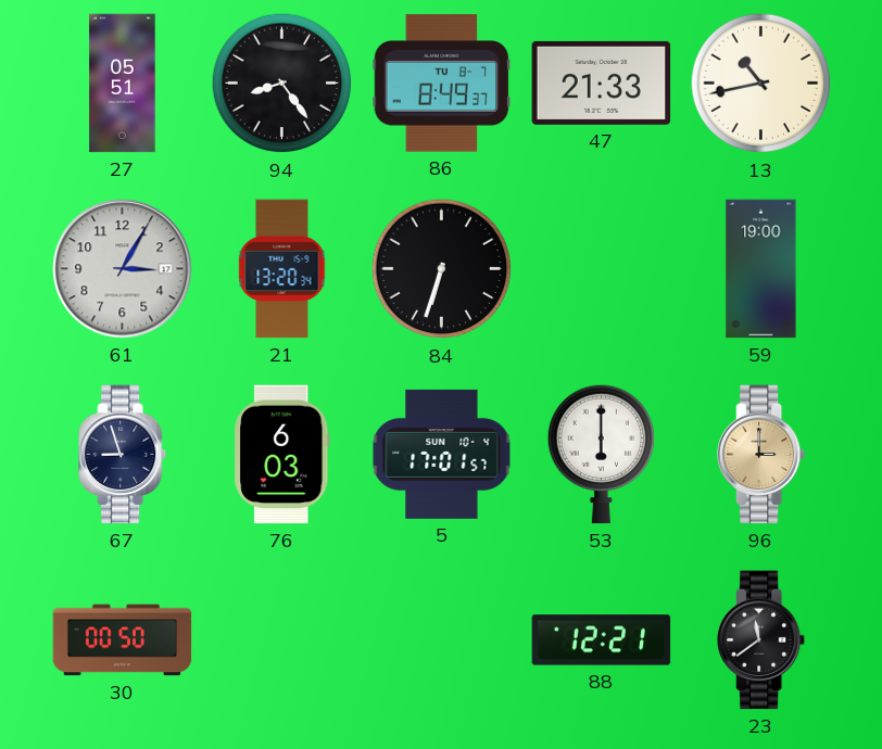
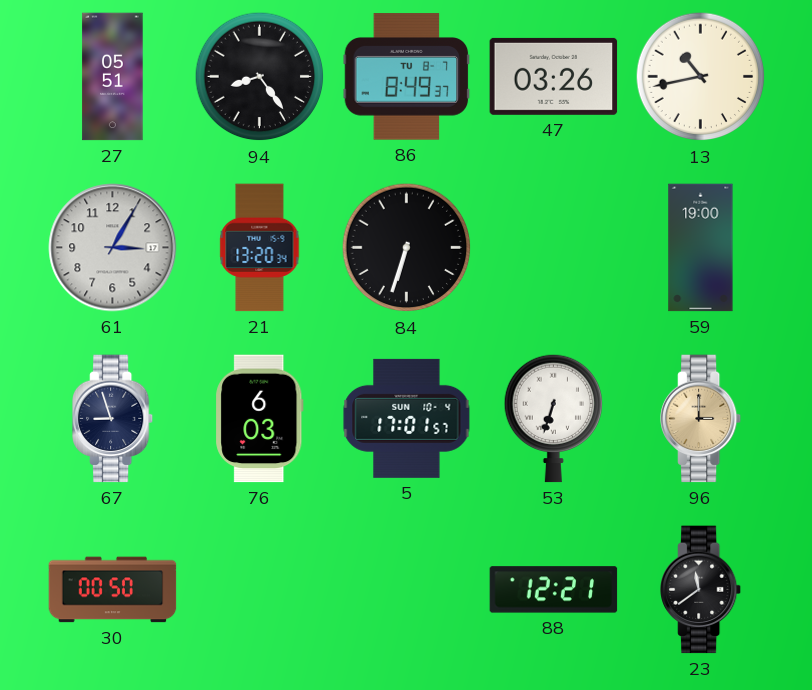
47: 21:33 -> 03:26
53: 6:00 -> 6:33
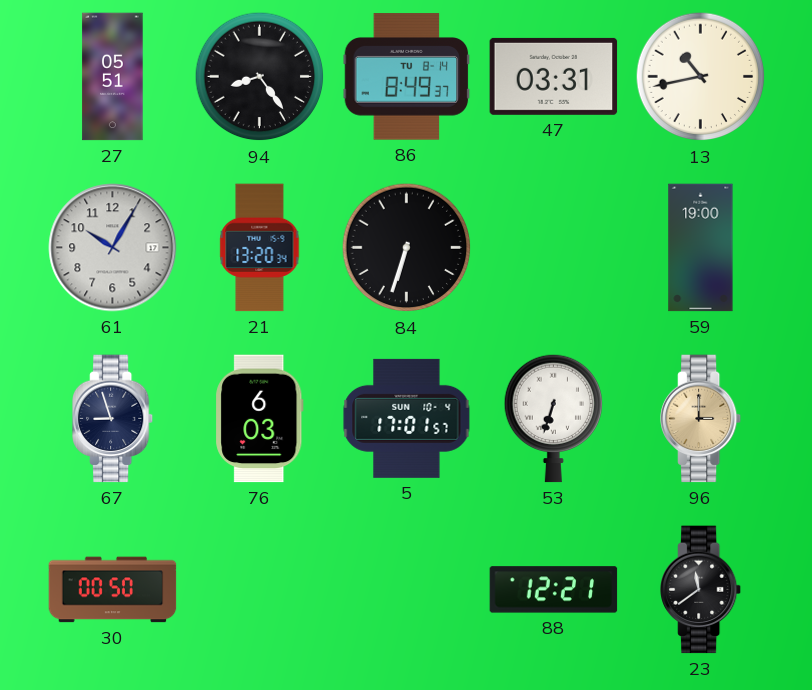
86 date: TU 8-7 -> TU 8-14
47: 03:26 -> 03:31
61: 3:05 -> 10:05
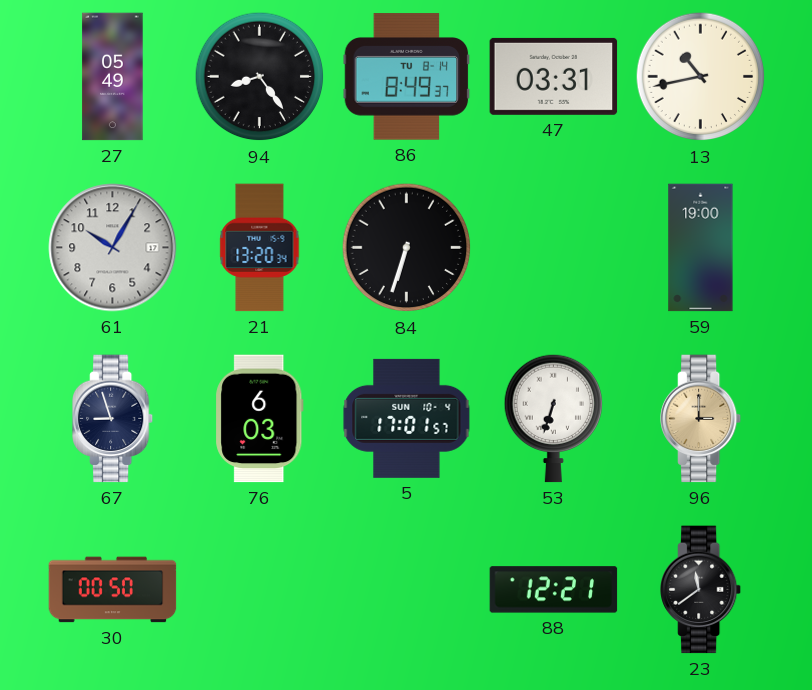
27: 05:51 -> 05:49
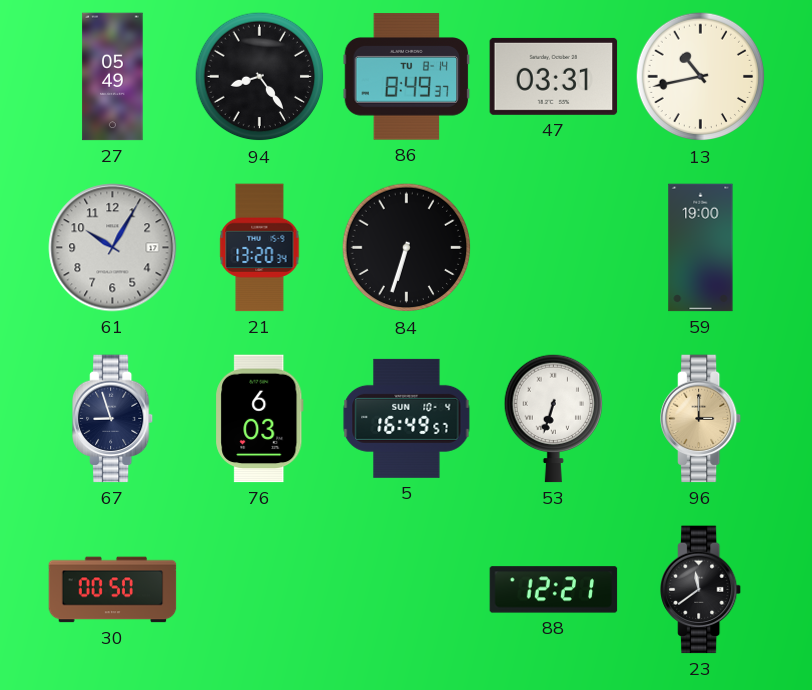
5: 17:01 -> 16:49
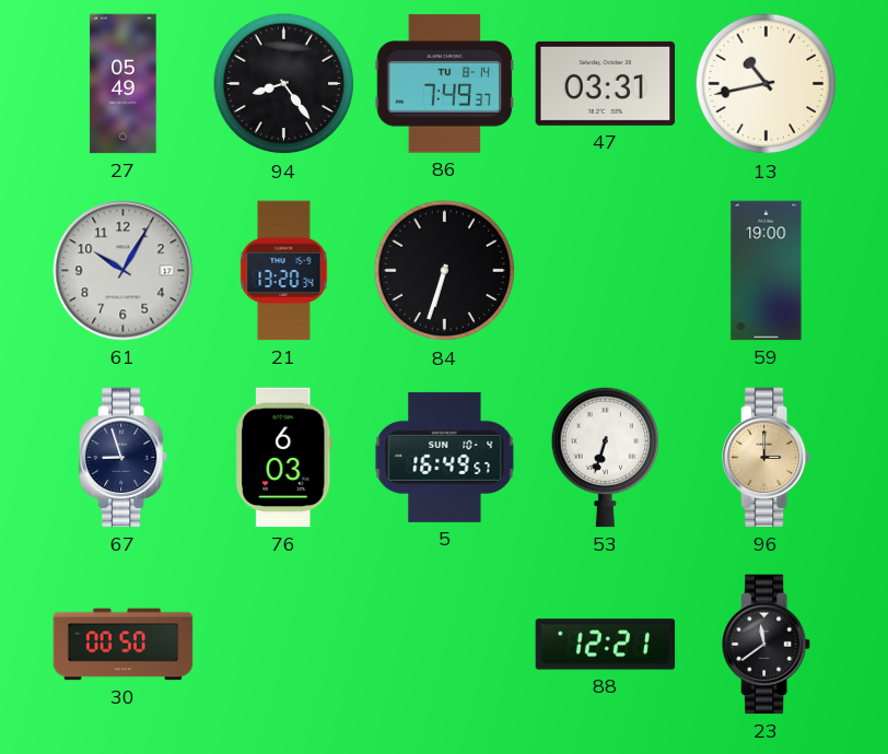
86: 8:49 -> 7:49
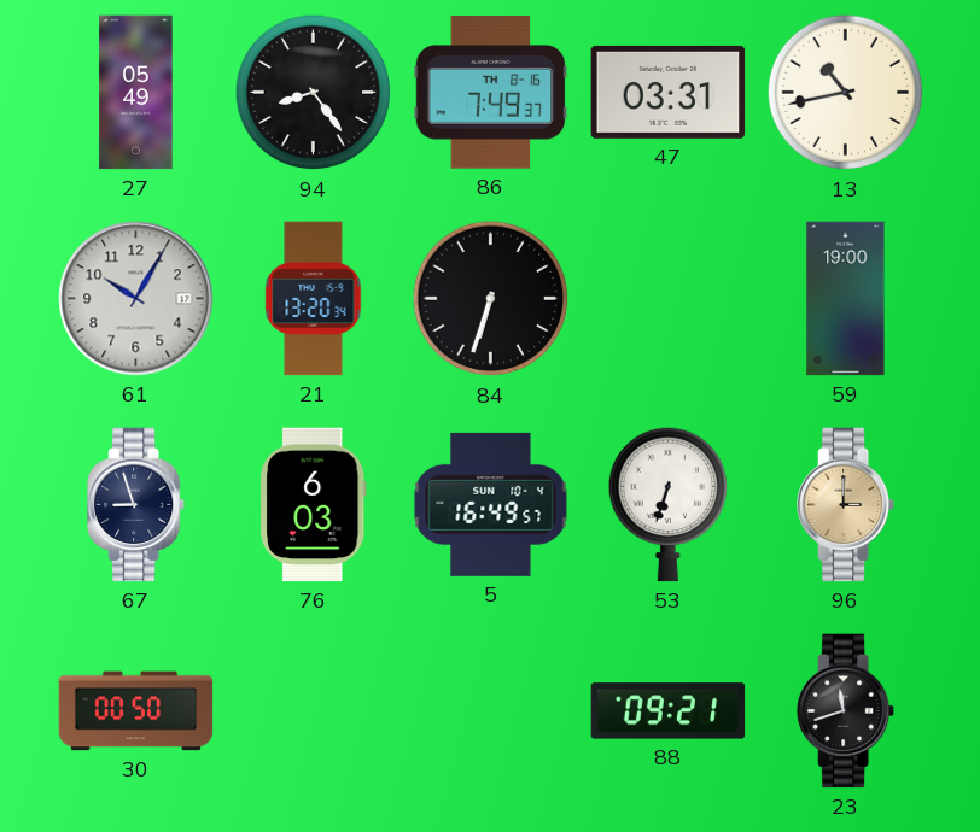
86 date: TU 8-14 -> TH 8-16
88: 12:21 -> 09:21
23: 11:39 -> 11:42
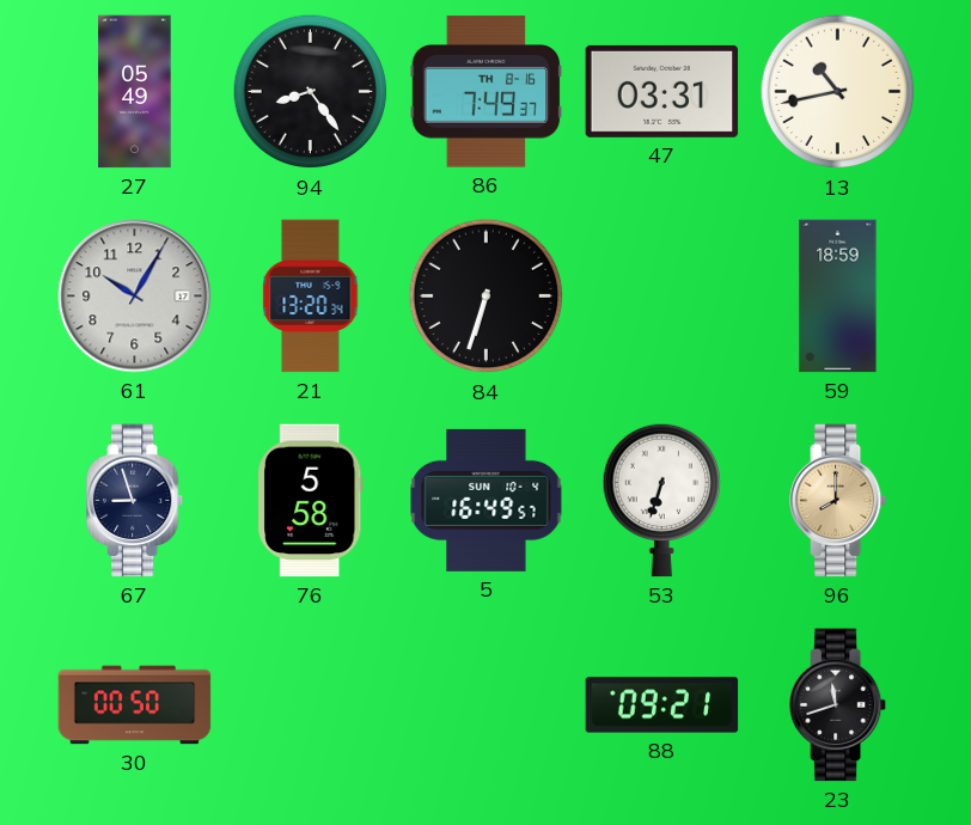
59: 19:00 -> 18:59
76: 6:03 -> 5:58
96: 3:00 -> 8:00
